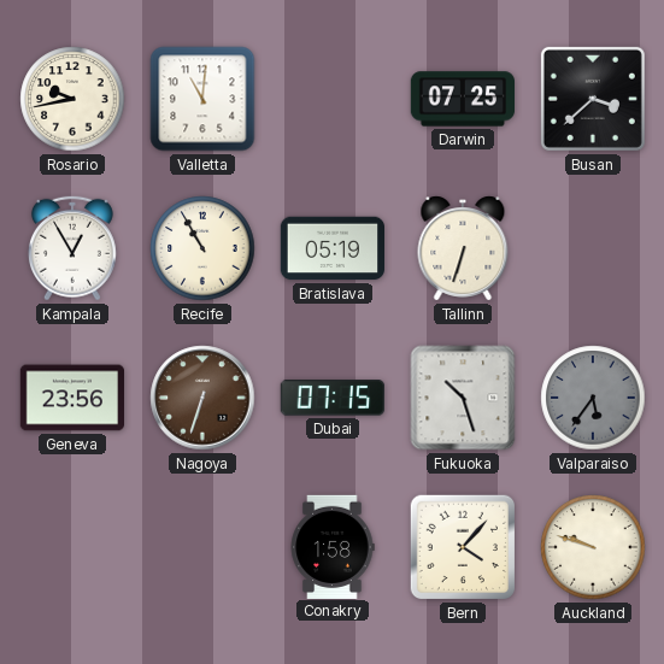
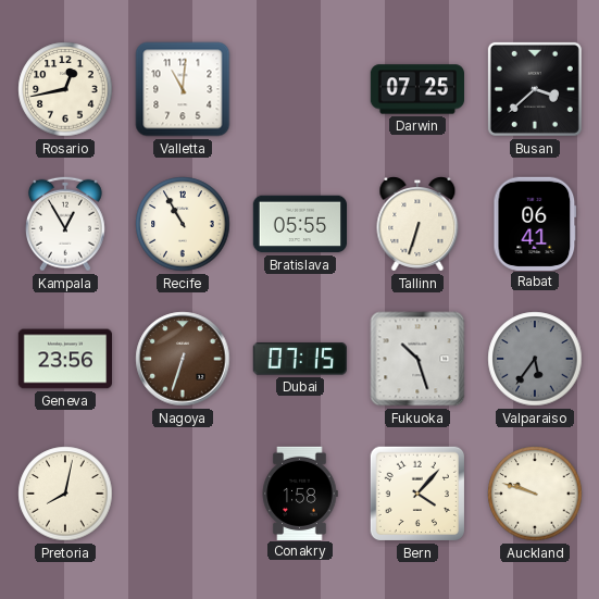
Rosario: 9:43 -> 12:43
Bratislava: 05:19 -> 05:55
Rabat: none -> 06:41
Pretoria: none -> 8:02
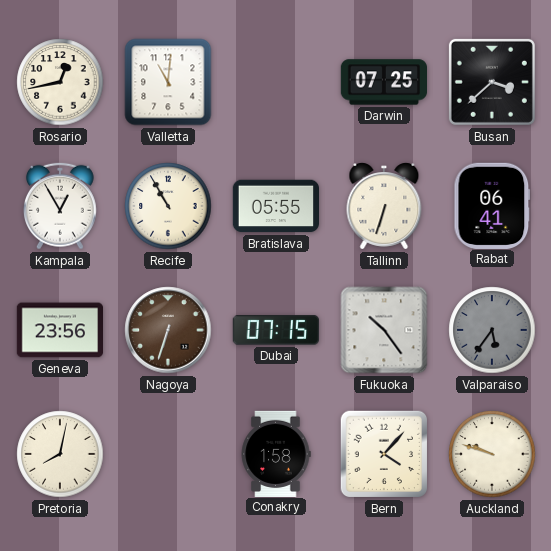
Fukuoka: 10:27 -> 10:24
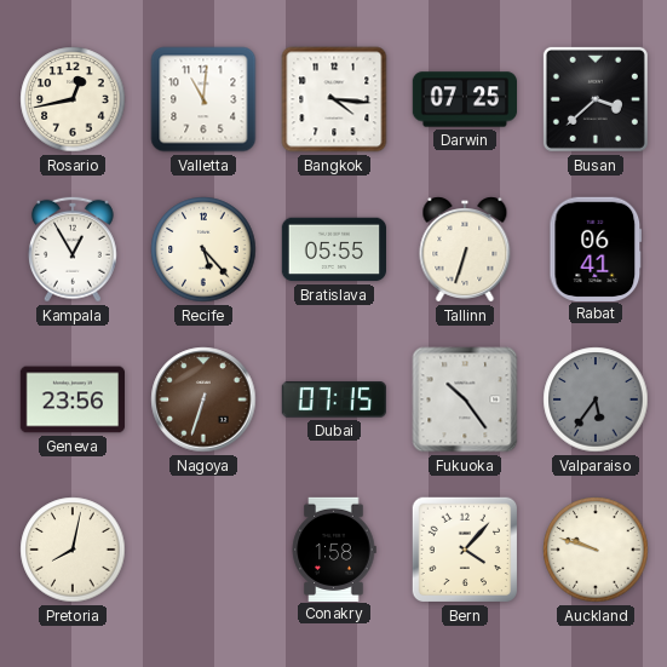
Bangkok: none -> 4:16
Recife: 10:55 -> 5:23
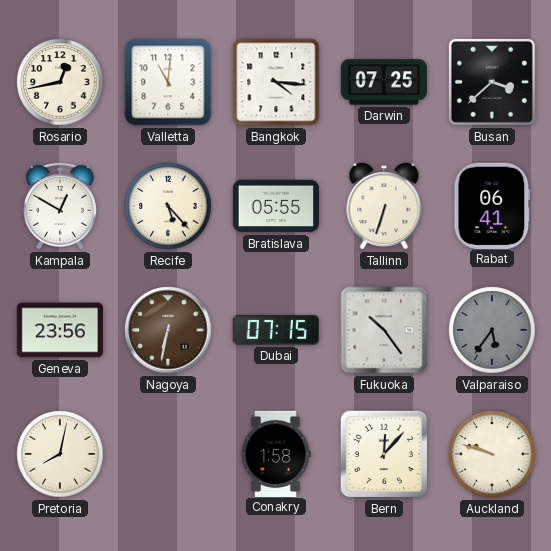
Kampala: 12:55 -> 12:50
Nagoya: 6:33 -> 6:32
Bern: 4:07 -> 12:07
